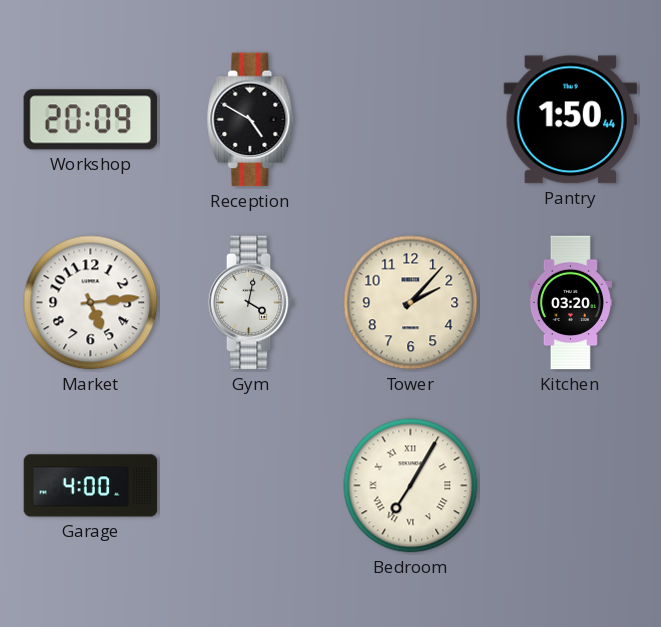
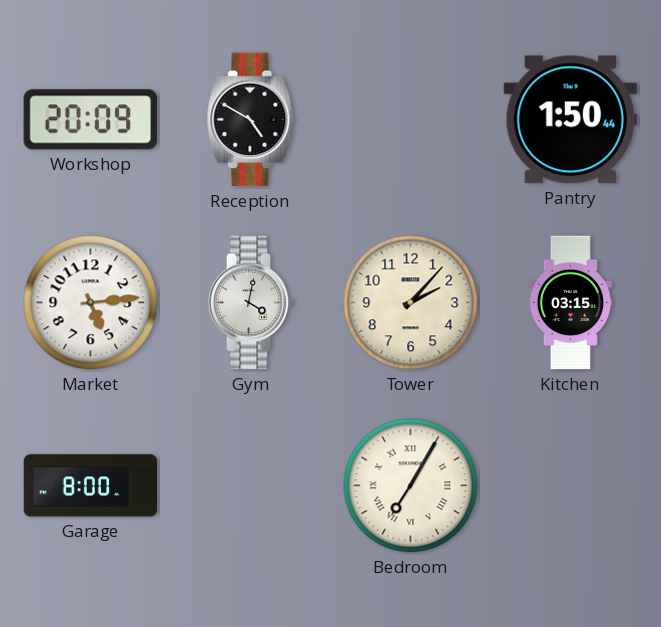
Kitchen: 03:20 -> 03:15
Garage: 4:00 -> 8:00
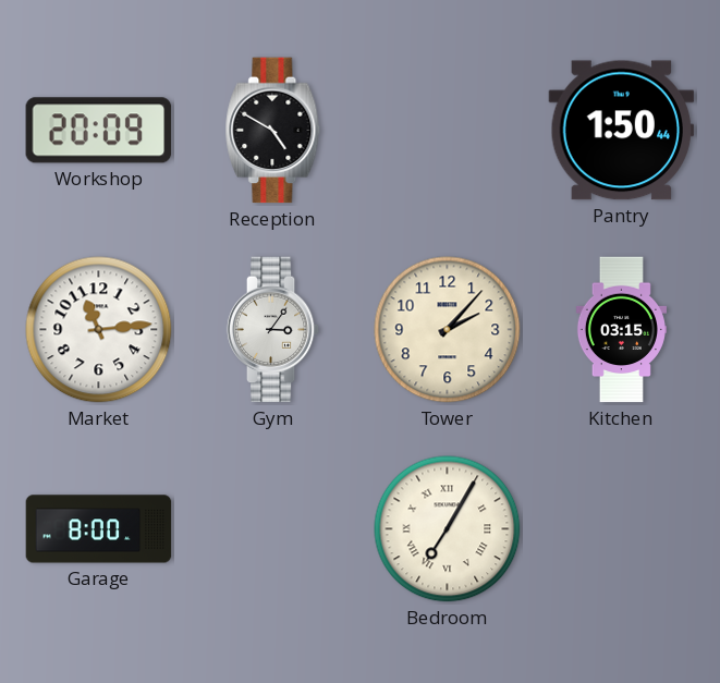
Market: 5:14 -> 11:14
Gym: 4:02 -> 3:06
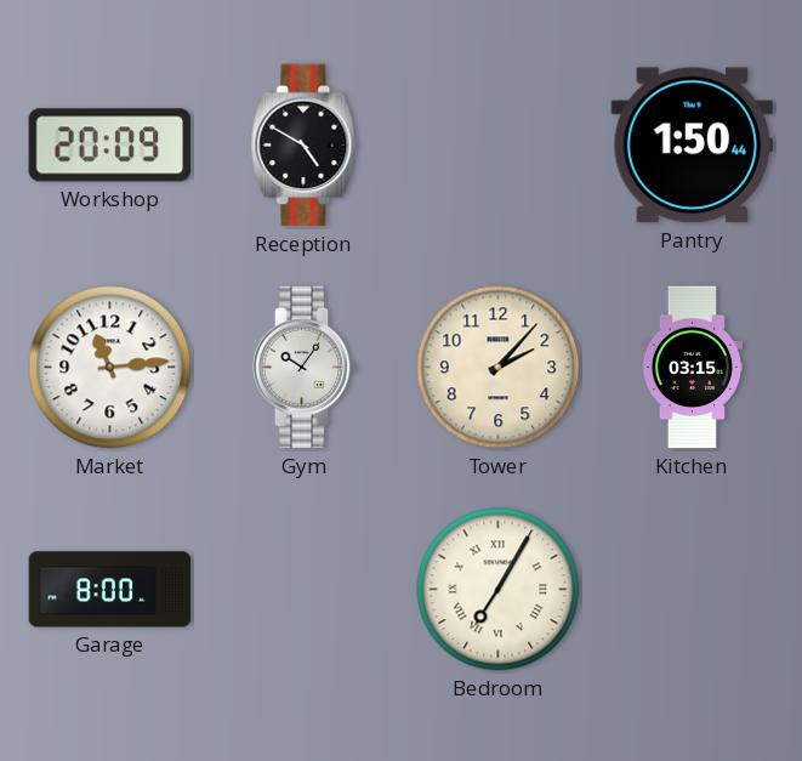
Gym: 3:06 -> 10:06
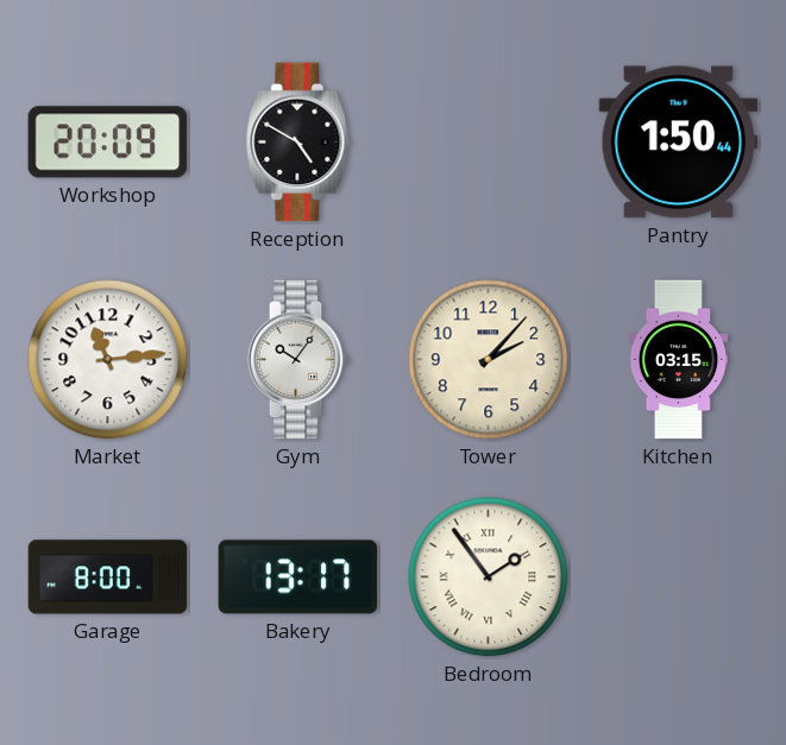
Bakery: none -> 13:17
Bedroom: 7:05 -> 1:54
